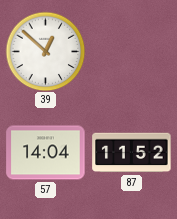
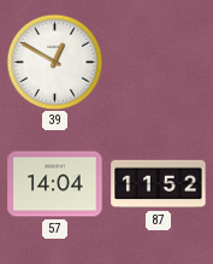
39: 12:52 -> 12:50
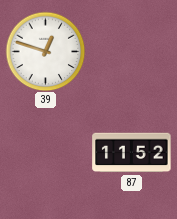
39: 12:50 -> 12:48
57: 14:04 -> none
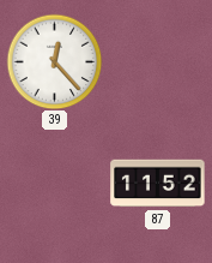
39: 12:48 -> 12:23
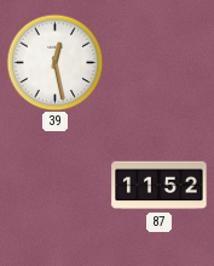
39: 12:23 -> 12:28
